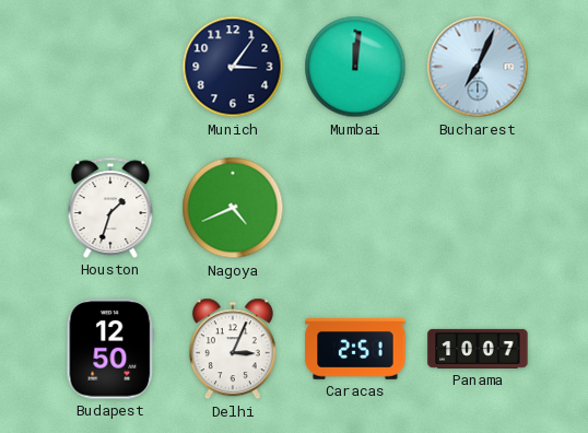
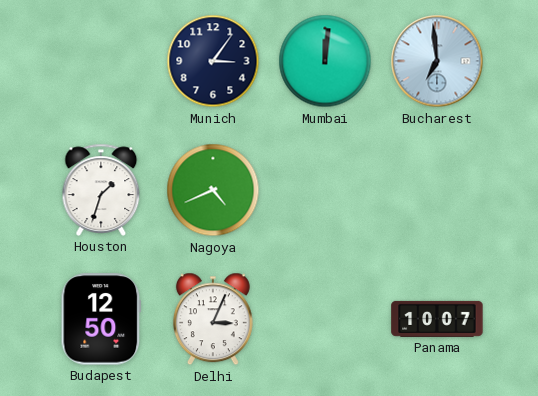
Bucharest: 7:04 -> 6:59
Caracas: 2:51 -> none
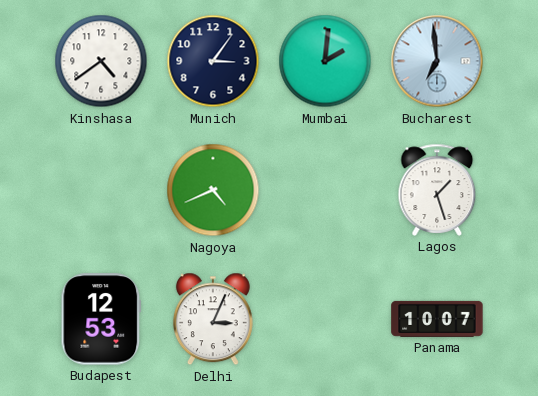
Kinshasa: none -> 4:39
Mumbai: 12:01 -> 2:01
Houston: 1:33 -> none
Lagos: none -> 1:27
Budapest: 12:50 -> 12:53
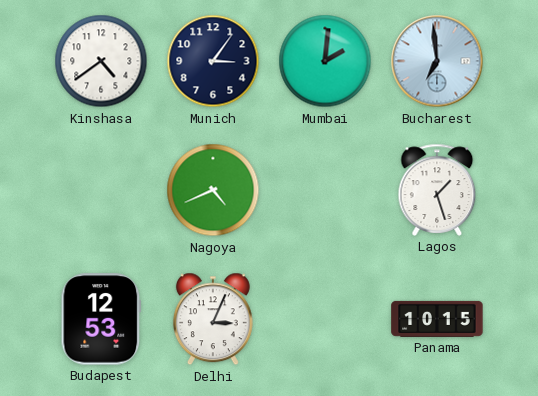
Panama: 10:07 -> 10:15
